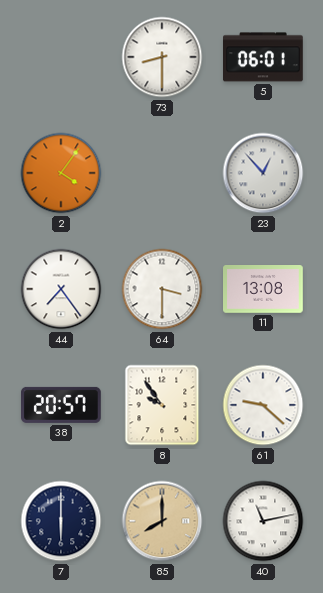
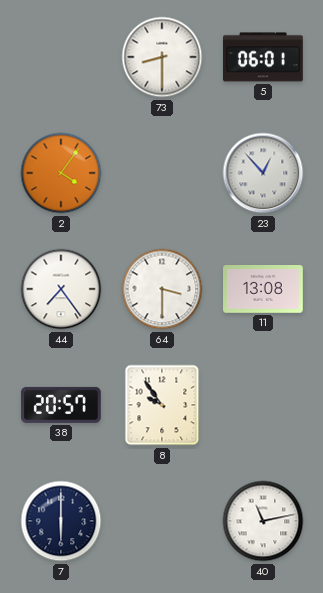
61: 9:22 -> none
85: 8:00 -> none
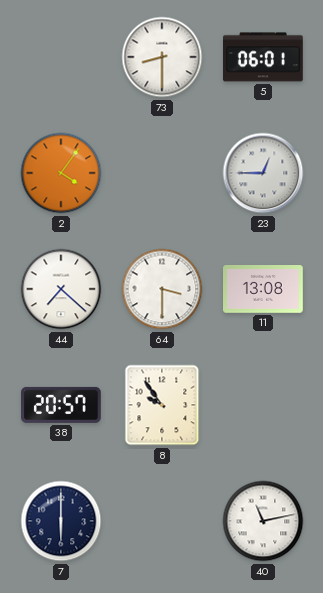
23: 12:53 -> 12:45
44: 7:24 -> 7:22
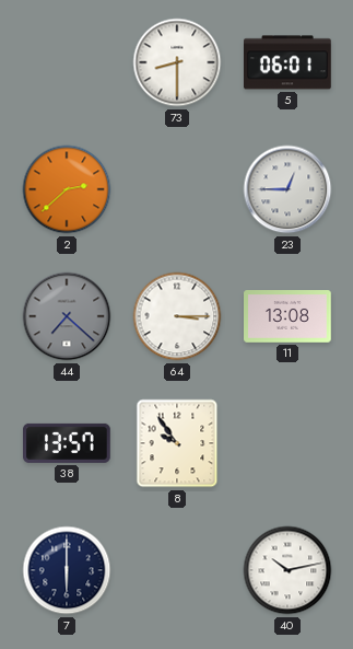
2: 4:06 -> 2:38
44 dial: white -> grey
64: 3:30 -> 3:15
38: 20:57 -> 13:57
40: 11:13 -> 10:13
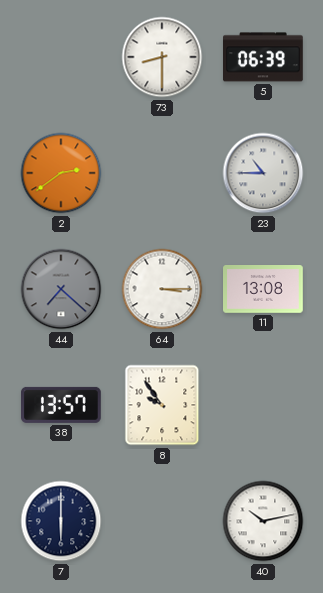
5: 06:01 -> 06:39
2: 2:38 -> 2:39
23: 12:45 -> 10:45
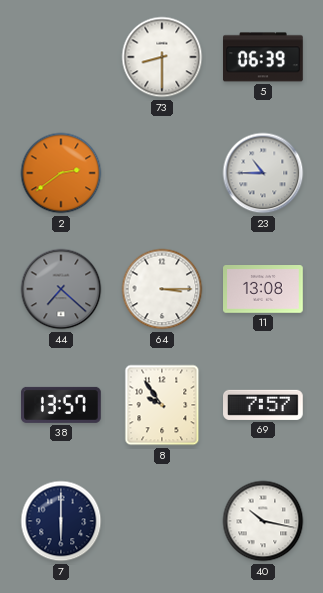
69: none -> 7:57
40: 10:13 -> 10:17
